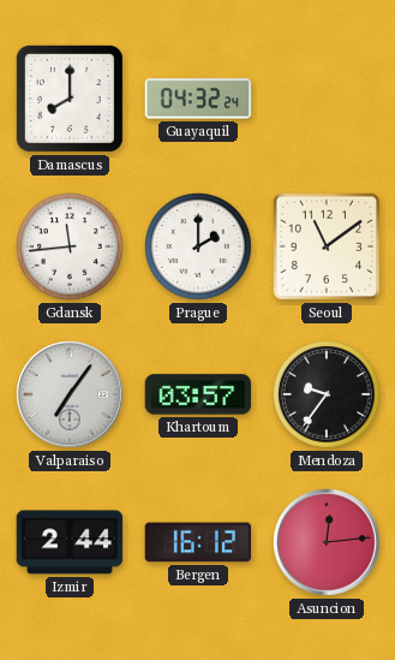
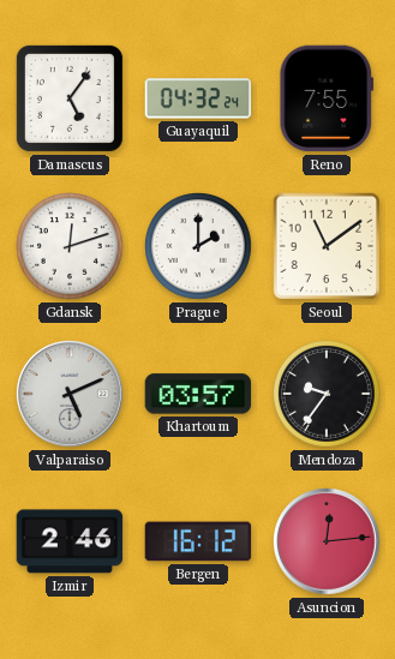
Damascus: 8:00 -> 5:06
Reno: none -> 7:55
Gdansk: 11:44 -> 12:12
Valparaiso: 7:06 -> 5:11
Izmir: 2:44 -> 2:46
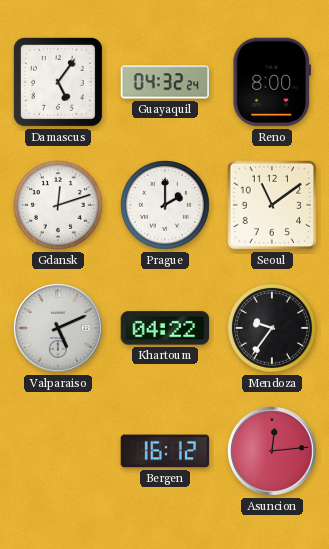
Reno: 7:55 -> 8:00
Khartoum: 03:57 -> 04:22
Izmir: 2:46 -> none
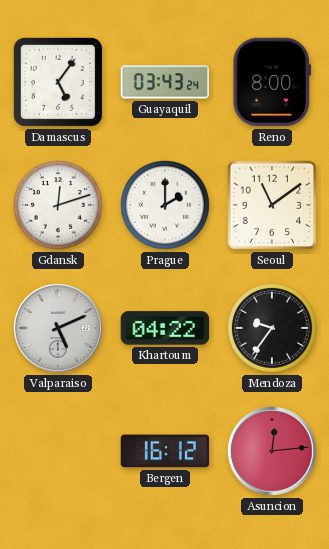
Guayaquil: 04:32 -> 03:43
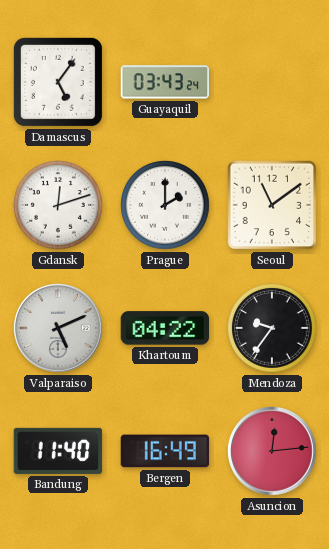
Reno: 8:00 -> none
Bandung: none -> 11:40
Bergen: 16:12 -> 16:49
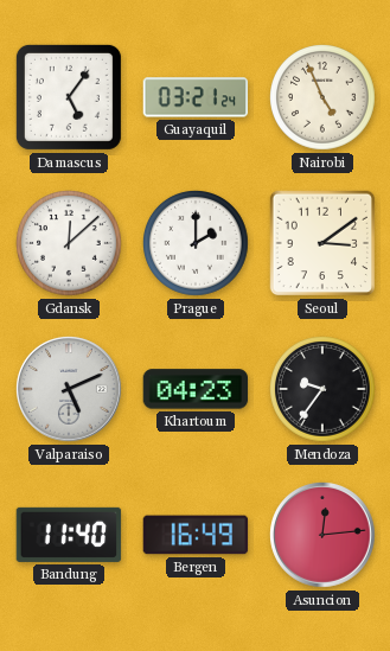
Guayaquil: 03:43 -> 03:21
Nairobi: none -> 4:56
Gdansk: 12:12 -> 12:08
Seoul: 11:09 -> 3:09
Khartoum: 04:22 -> 04:23
